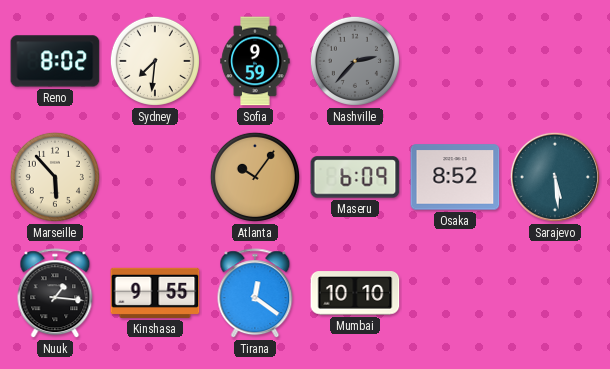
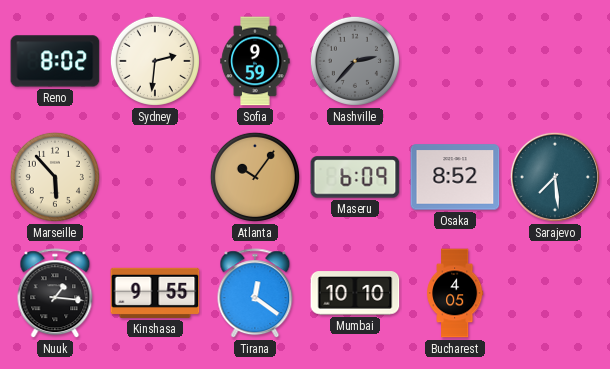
Sydney: 7:31 -> 2:31
Sarajevo: 5:29 -> 7:29
Bucharest: none -> 4:05
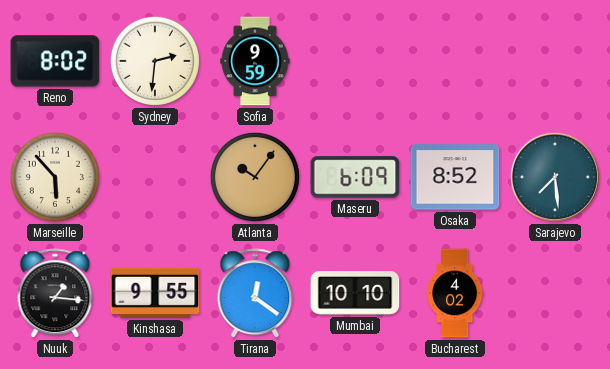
Nashville: 2:37 -> none
Bucharest: 4:05 -> 4:02
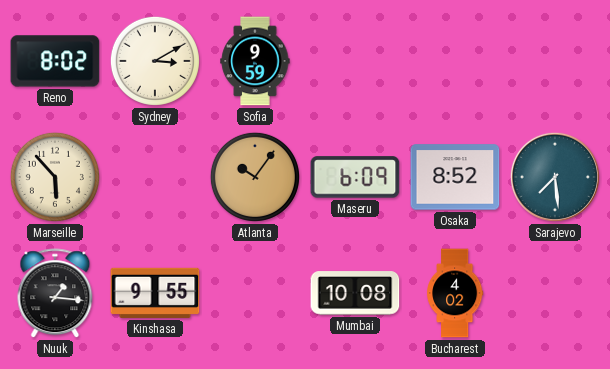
Sydney: 2:31 -> 3:10
Tirana: 12:21 -> none
Mumbai: 10:10 -> 10:08
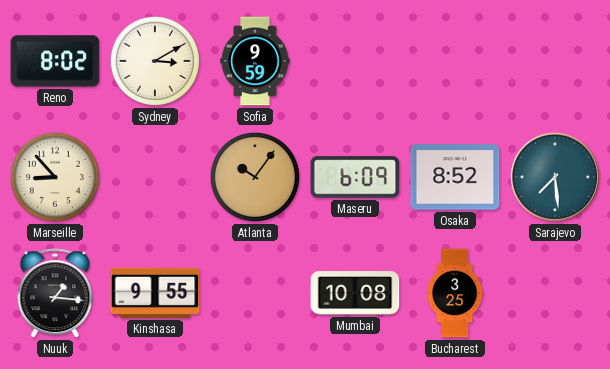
Marseille: 5:53 -> 8:53
Bucharest: 4:02 -> 3:25
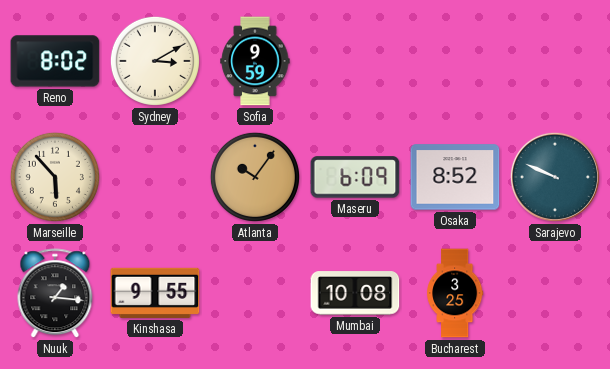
Marseille: 8:53 -> 5:53
Sarajevo: 7:29 -> 9:49
